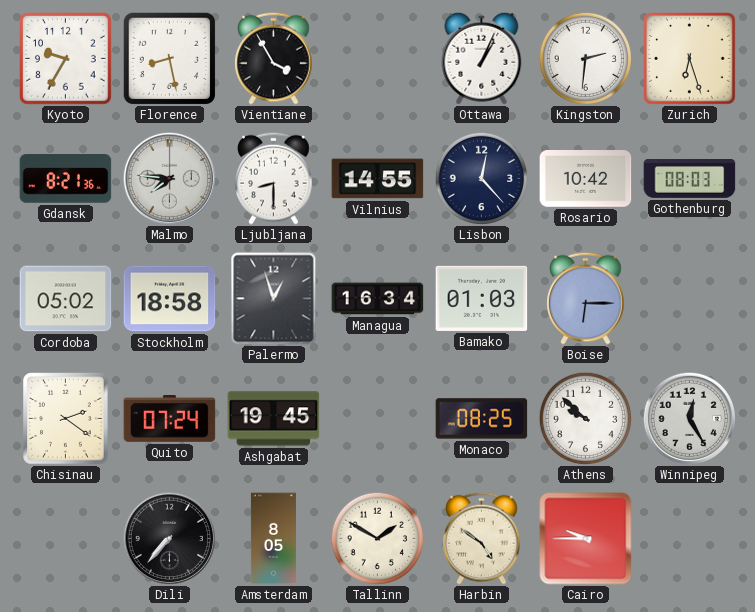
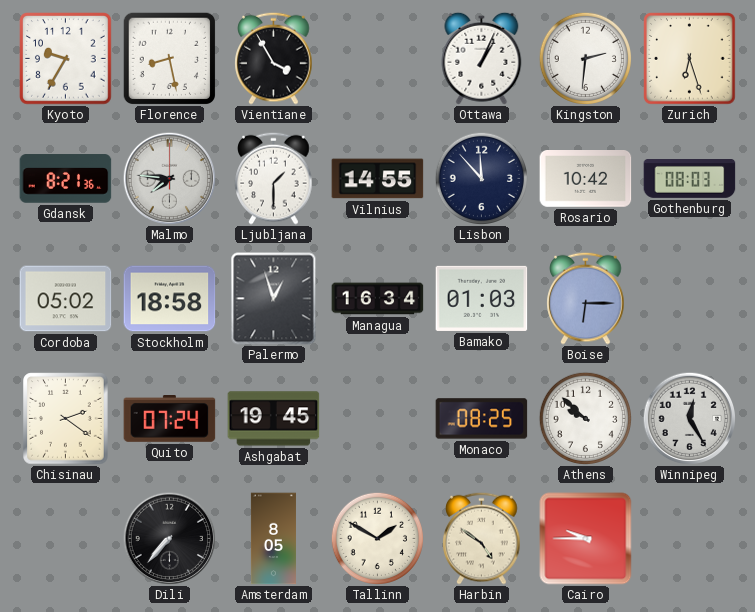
Ljubljana: 8:30 -> 1:30
Lisbon: 12:23 -> 11:53
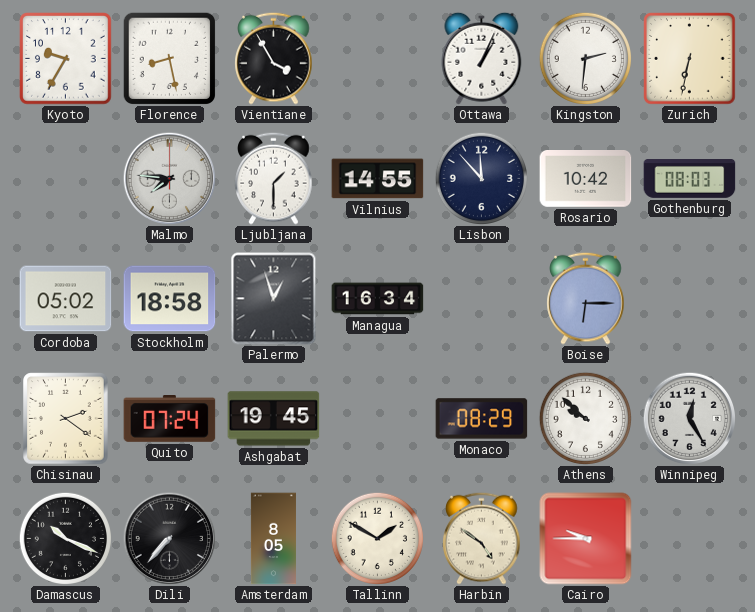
Zurich: 6:27 -> 6:32
Gdansk: 8:21 -> none
Bamako: 01:03 -> none
Monaco: 08:25 -> 08:29
Damascus: none -> 10:19
